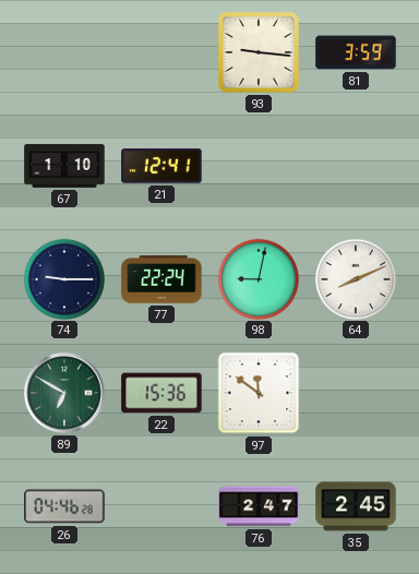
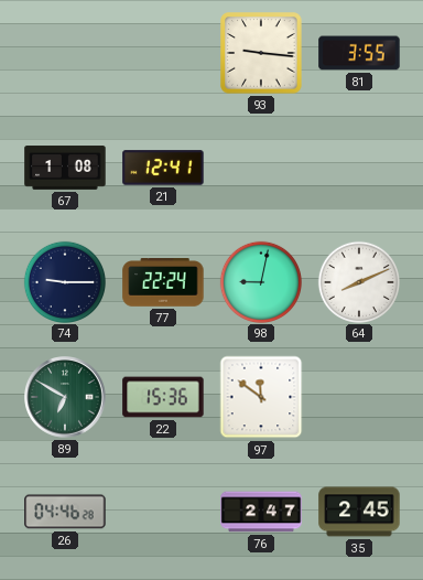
81: 3:59 -> 3:55
67: 1:10 -> 1:08
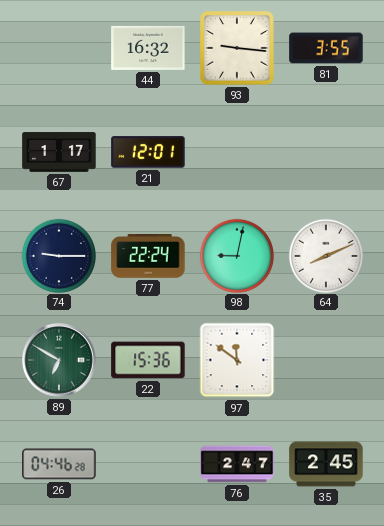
44: none -> 16:32
67: 1:08 -> 1:17
21: 12:41 -> 12:01
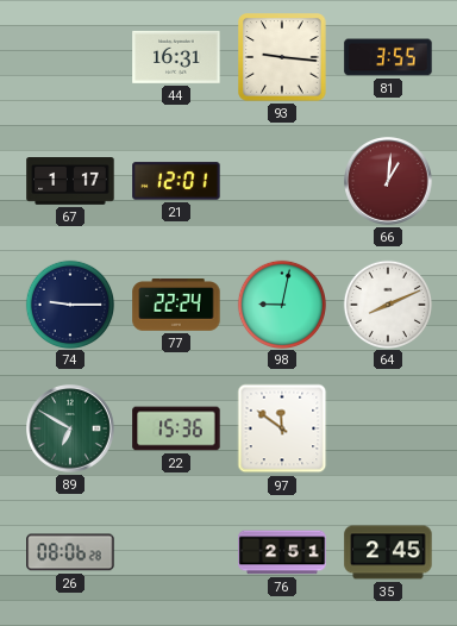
44: 16:32 -> 16:31
66: none -> 1:01
26: 04:46 -> 08:06
76: 2:47 -> 2:51
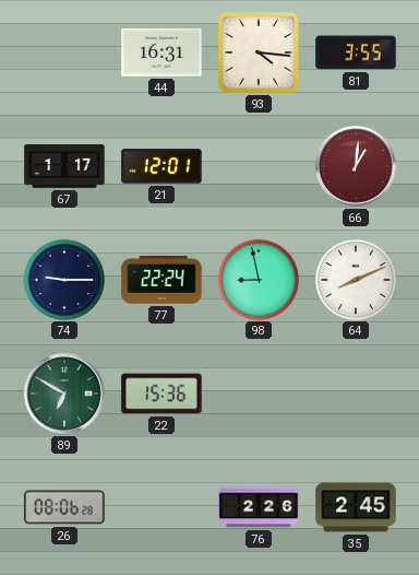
93: 9:16 -> 4:16
98: 9:02 -> 8:58
97: 11:51 -> none
76: 2:51 -> 2:26
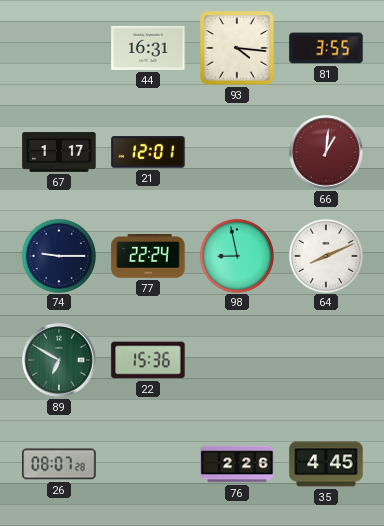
26: 08:06 -> 08:07
35: 2:45 -> 4:45
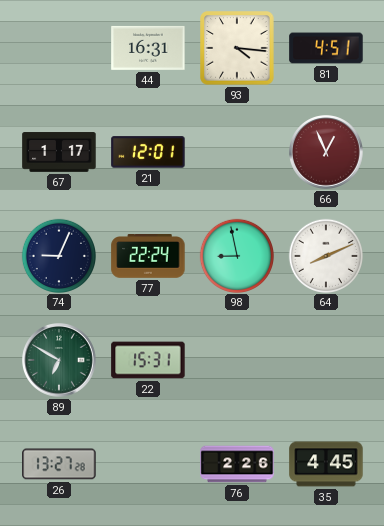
81: 3:55 -> 4:51
66: 1:01 -> 12:56
74: 9:15 -> 9:04
22: 15:36 -> 15:31
26: 08:07 -> 13:27
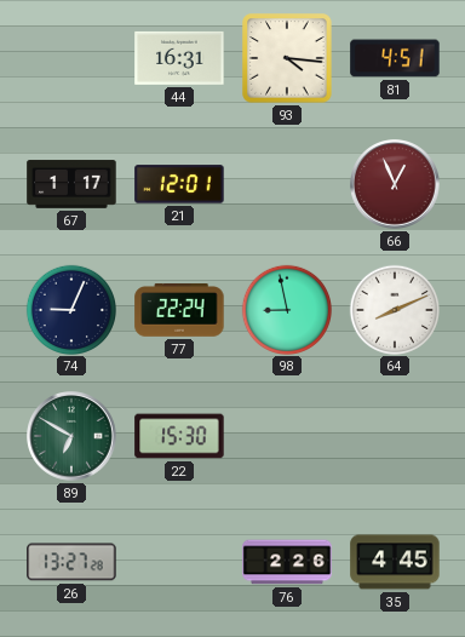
22: 15:31 -> 15:30
